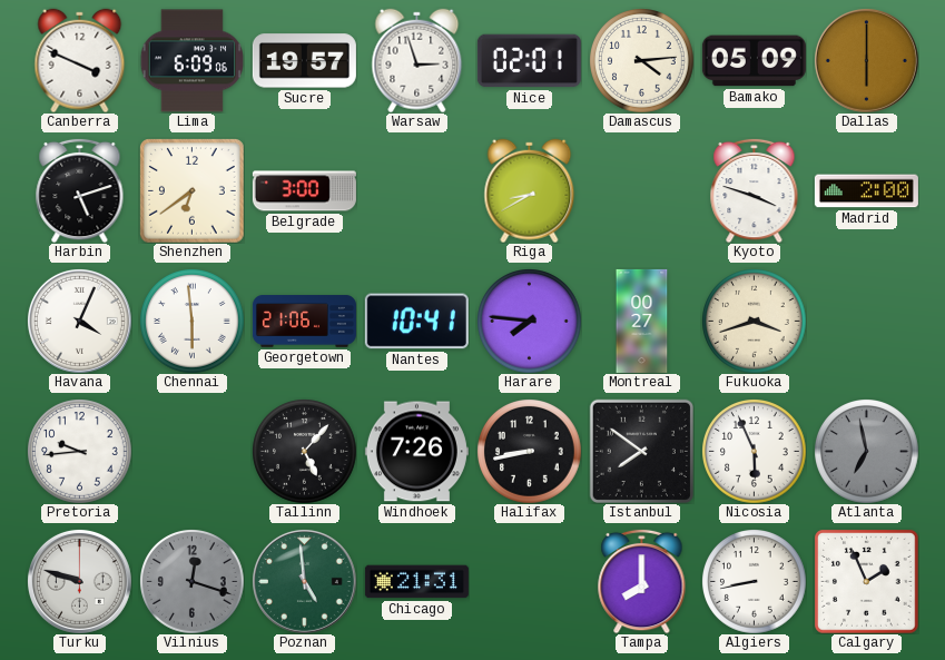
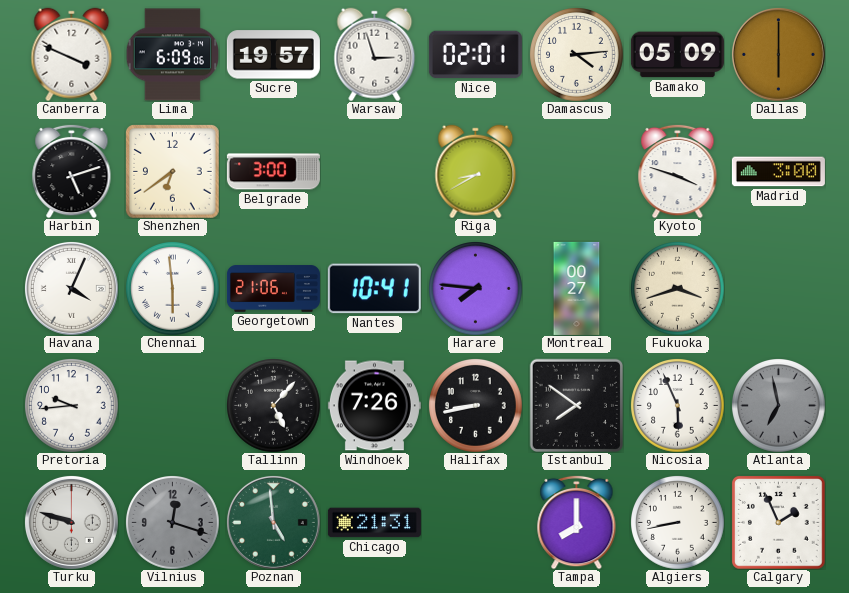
Madrid: 2:00 -> 3:00
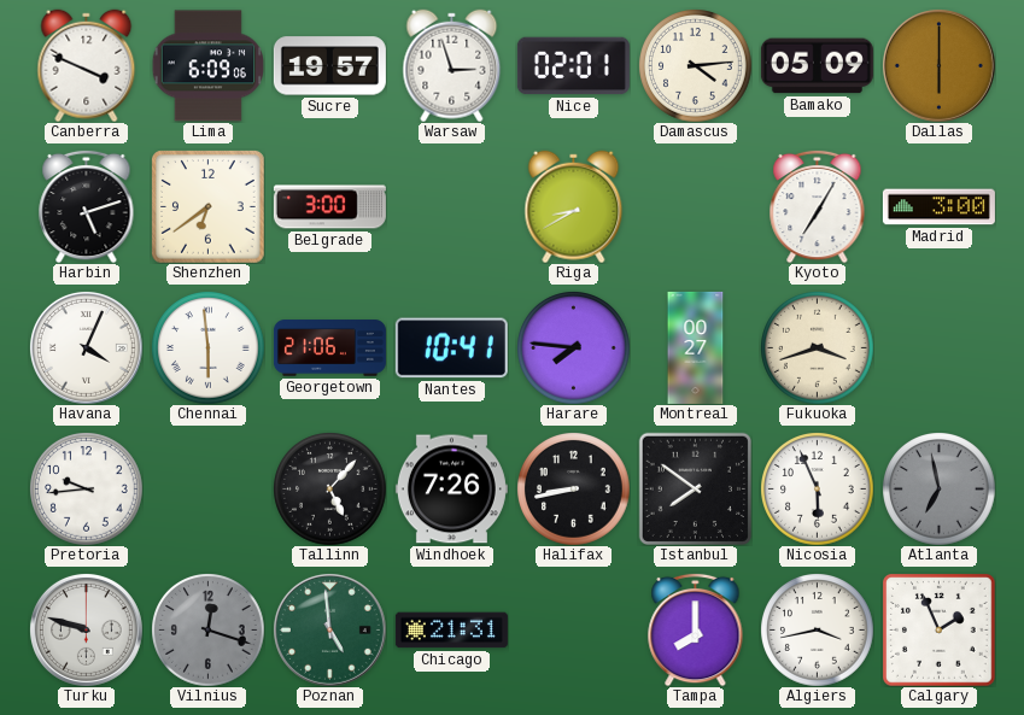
Kyoto: 3:48 -> 7:05
Algiers: 8:43 -> 3:43
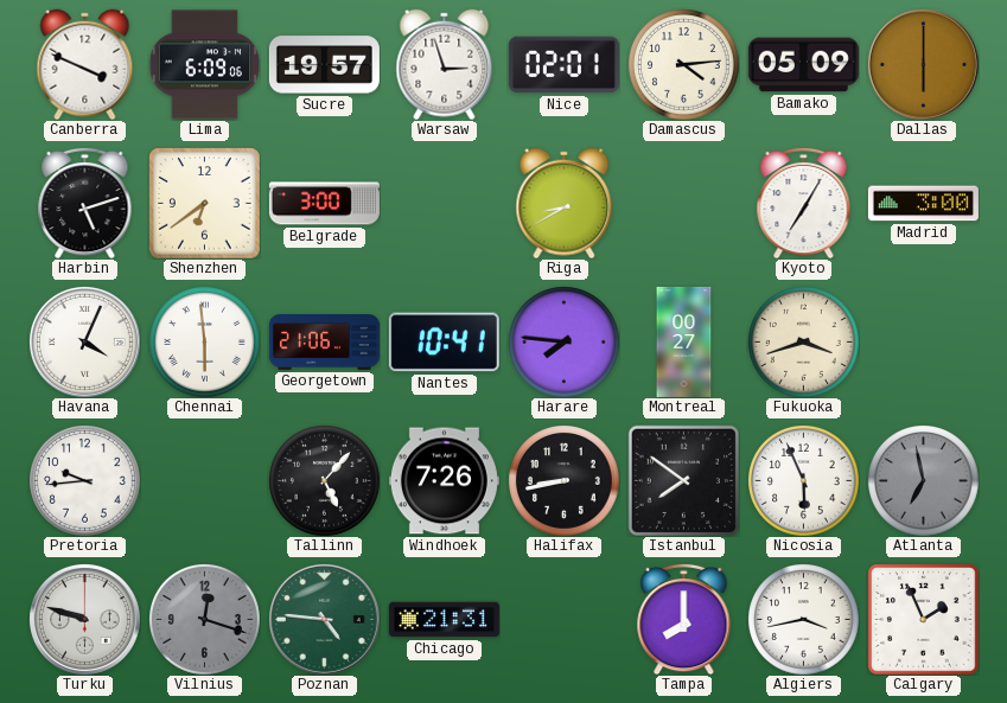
Poznan: 4:59 -> 4:46
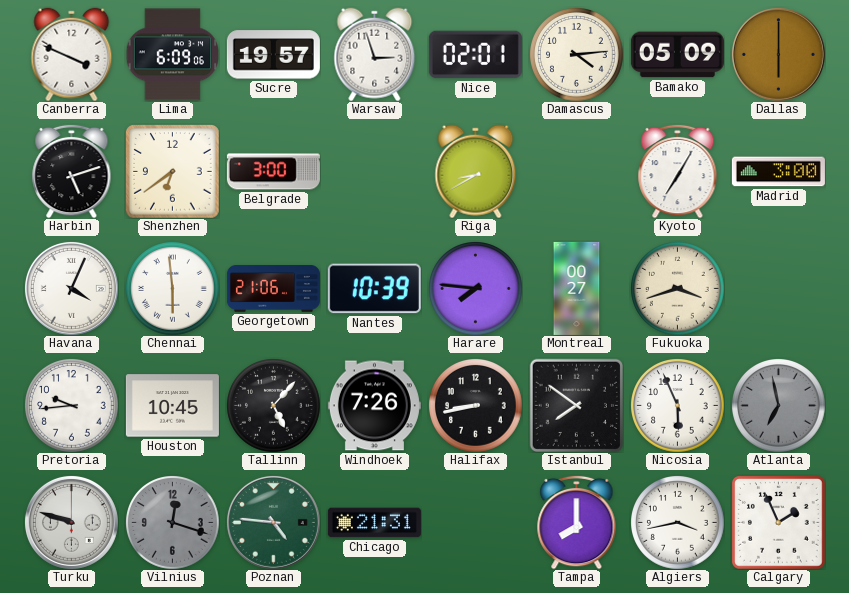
Nantes: 10:41 -> 10:39
Houston: none -> 10:45
